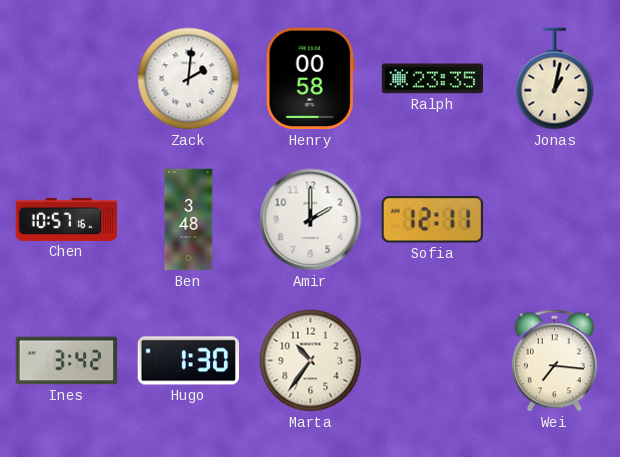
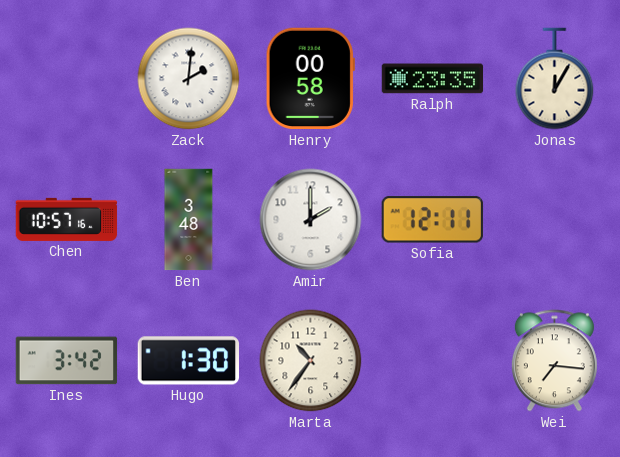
Jonas: 1:02 -> 12:05
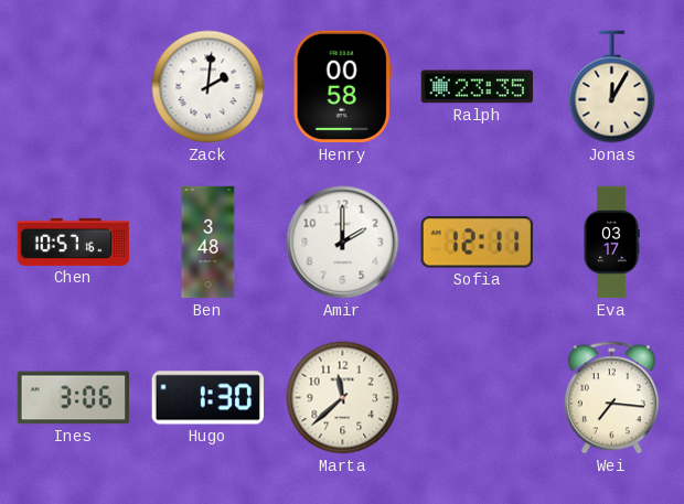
Eva: none -> 03:17
Ines: 3:42 -> 3:06
Marta: 10:36 -> 11:38
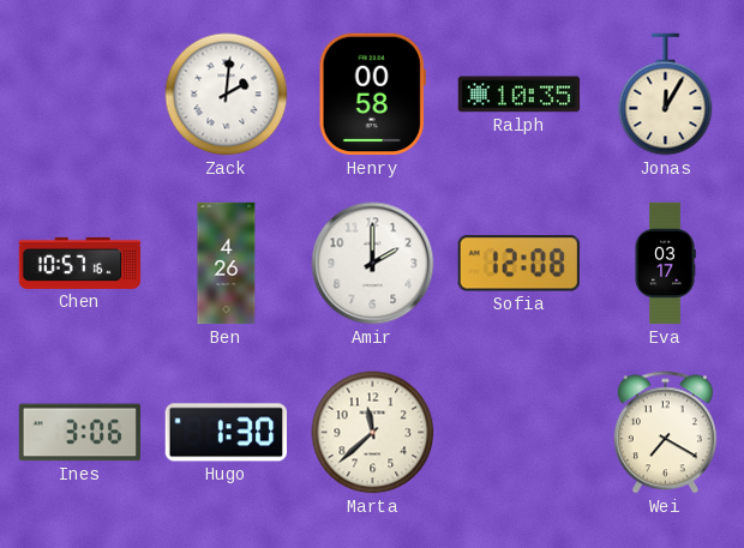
Ralph: 23:35 -> 10:35
Ben: 3:48 -> 4:26
Sofia: 12:11 -> 12:08
Wei: 7:16 -> 7:20
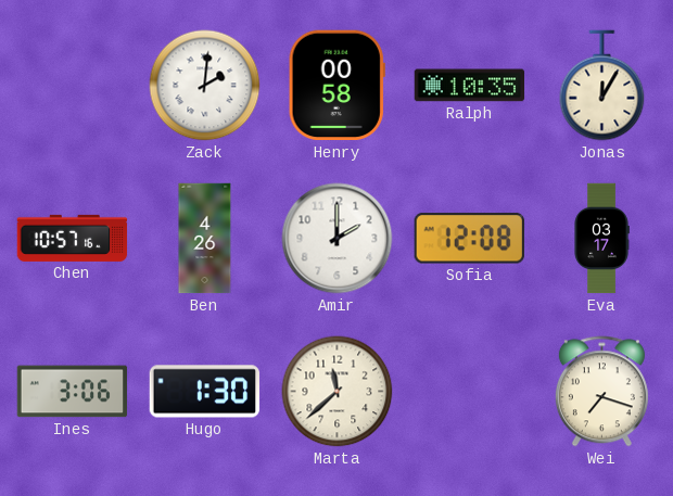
Wei: 7:20 -> 7:18
